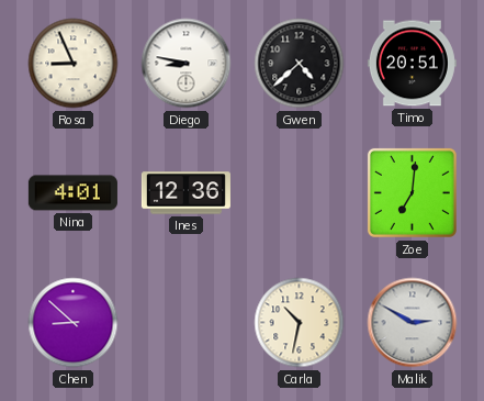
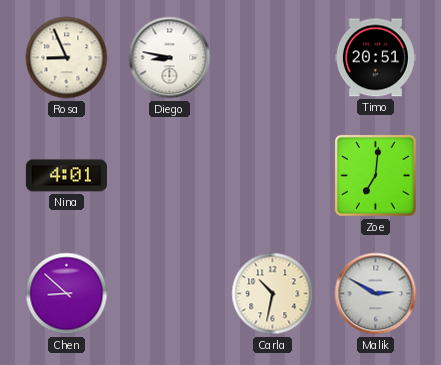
Gwen: 4:38 -> none
Ines: 12:36 -> none
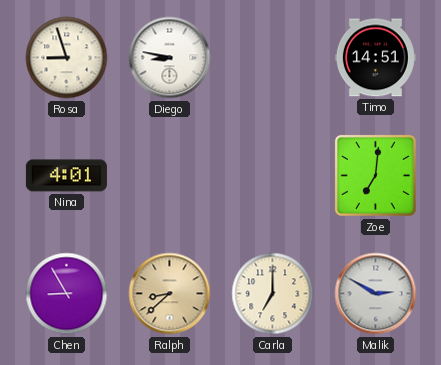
Rosa: 8:56 -> 8:57
Timo: 20:51 -> 14:51
Chen: 8:52 -> 8:55
Ralph: none -> 8:38
Carla: 10:32 -> 7:00
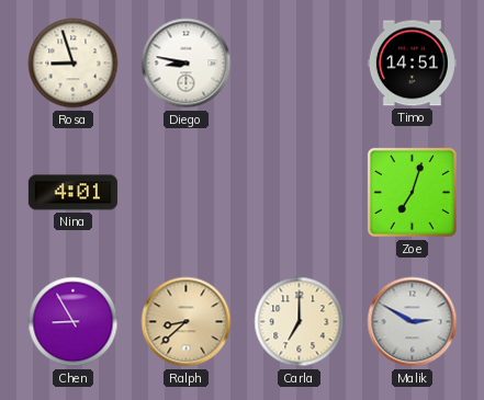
Zoe: 7:01 -> 7:03
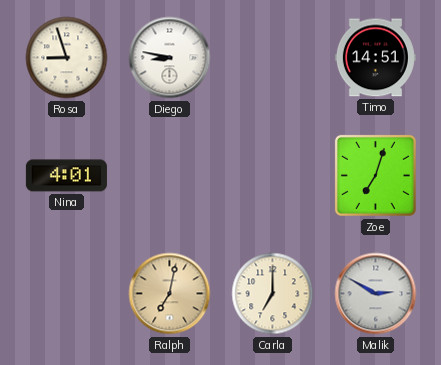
Chen: 8:55 -> none
Ralph: 8:38 -> 7:02
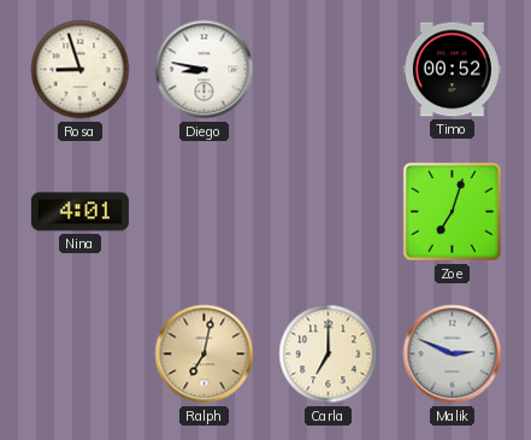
Timo: 14:51 -> 00:52
Malik: 2:50 -> 2:49
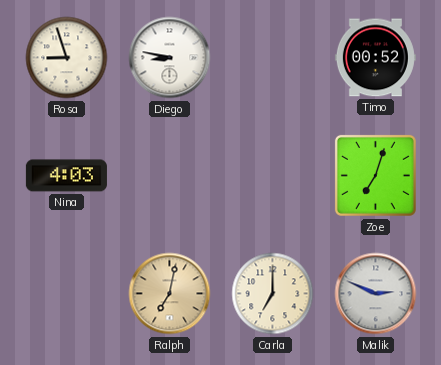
Nina: 4:01 -> 4:03
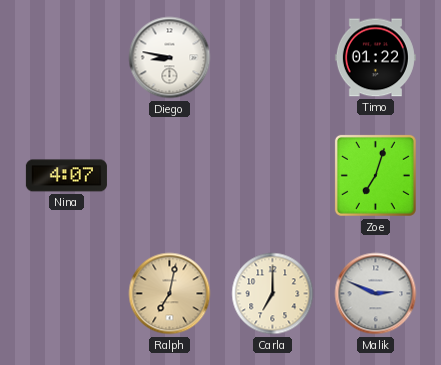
Rosa: 8:57 -> none
Timo: 00:52 -> 01:22
Nina: 4:03 -> 4:07
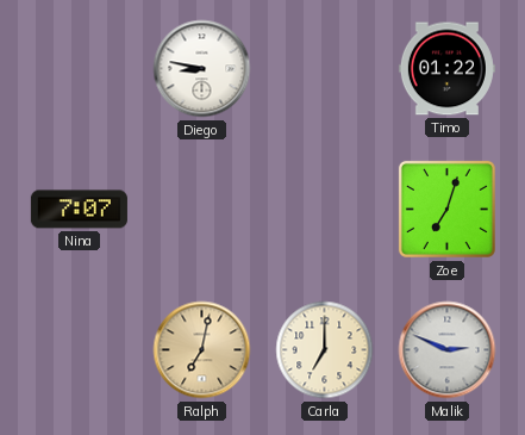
Nina: 4:07 -> 7:07
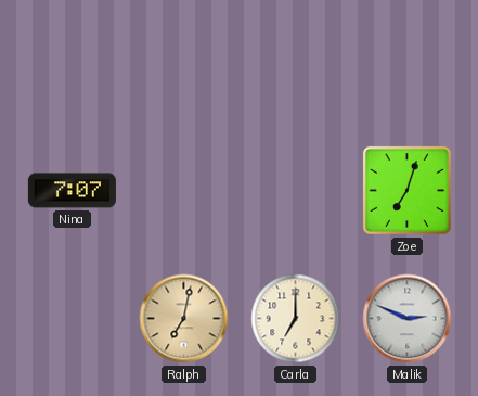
Diego: 8:47 -> none
Timo: 01:22 -> none
